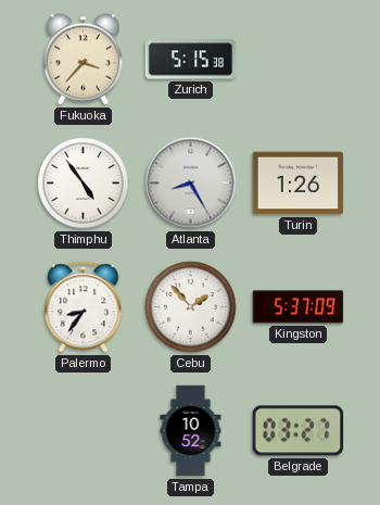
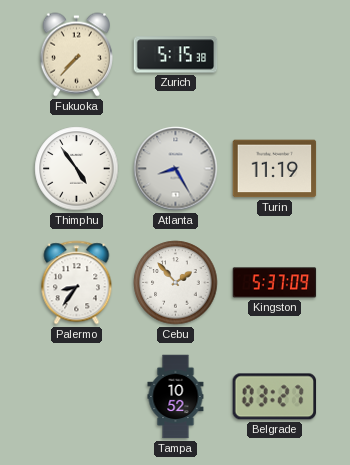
Fukuoka: 3:37 -> 7:37
Turin: 1:26 -> 11:19
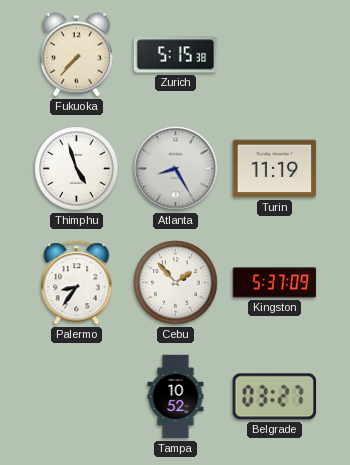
Thimphu: 4:54 -> 4:57
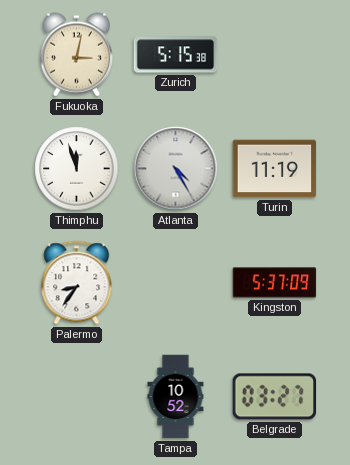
Fukuoka: 7:37 -> 3:02
Thimphu: 4:57 -> 11:57
Atlanta: 8:25 -> 4:25
Cebu: 1:53 -> none
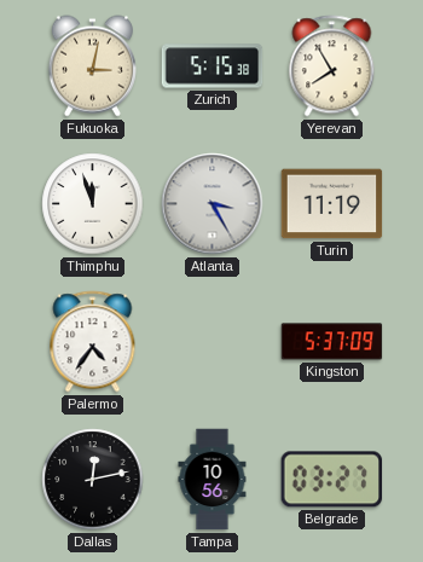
Yerevan: none -> 7:55
Atlanta: 4:25 -> 3:25
Palermo: 8:36 -> 4:36
Dallas: none -> 12:13
Tampa: 10:52 -> 10:56
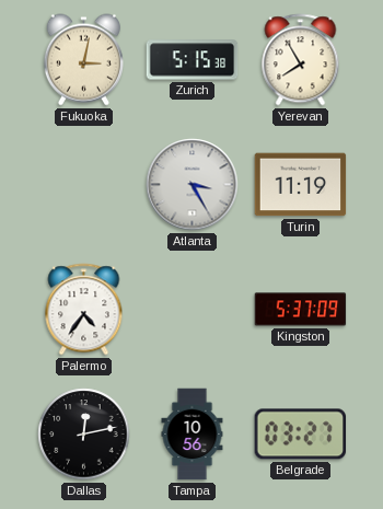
Thimphu: 11:57 -> none
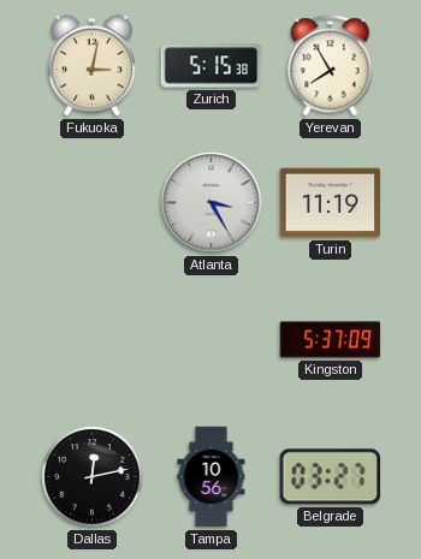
Palermo: 4:36 -> none
